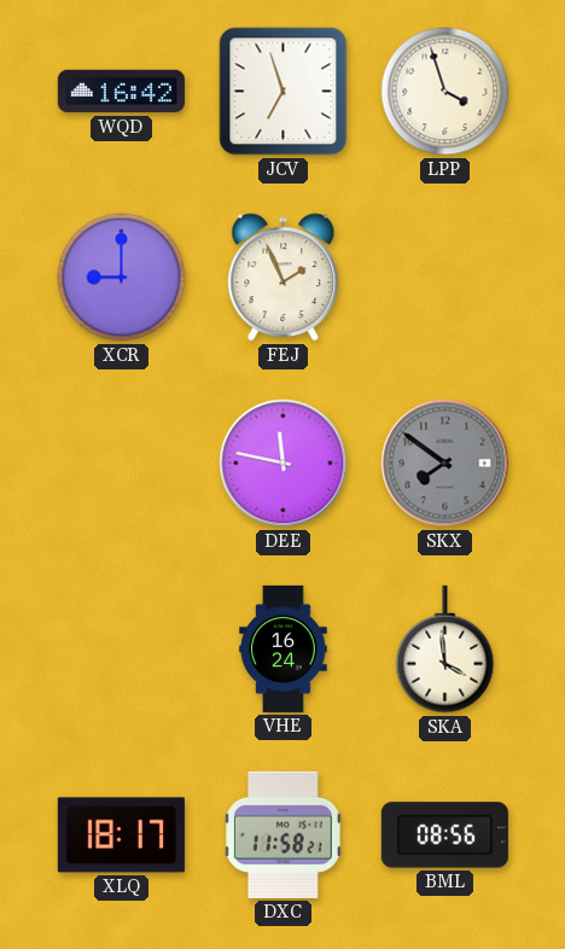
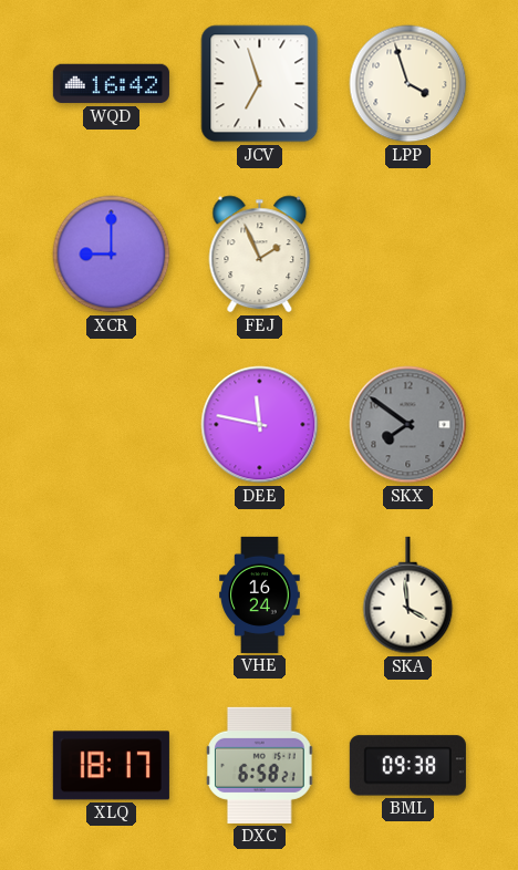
DXC: 11:58 -> 6:58
BML: 08:56 -> 09:38
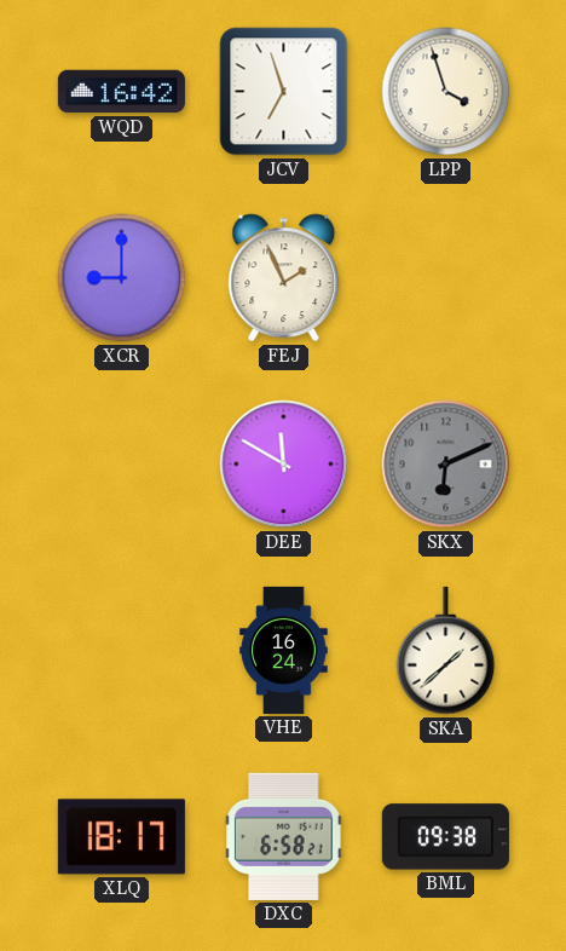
DEE: 11:47 -> 11:50
SKX: 7:51 -> 6:11
SKA: 3:59 -> 1:38
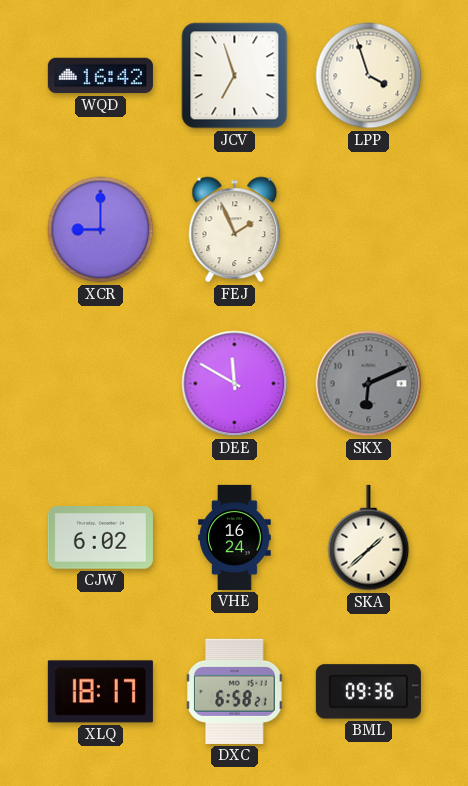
CJW: none -> 6:02
BML: 09:38 -> 09:36
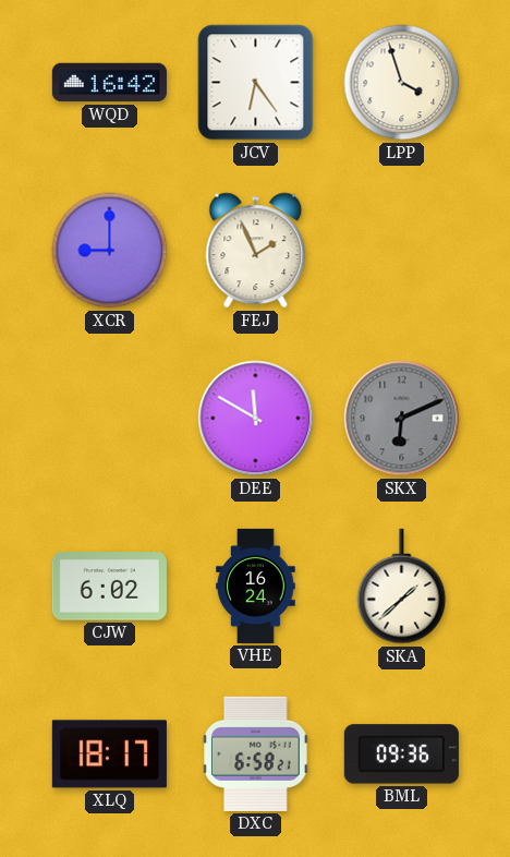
JCV: 6:57 -> 6:24
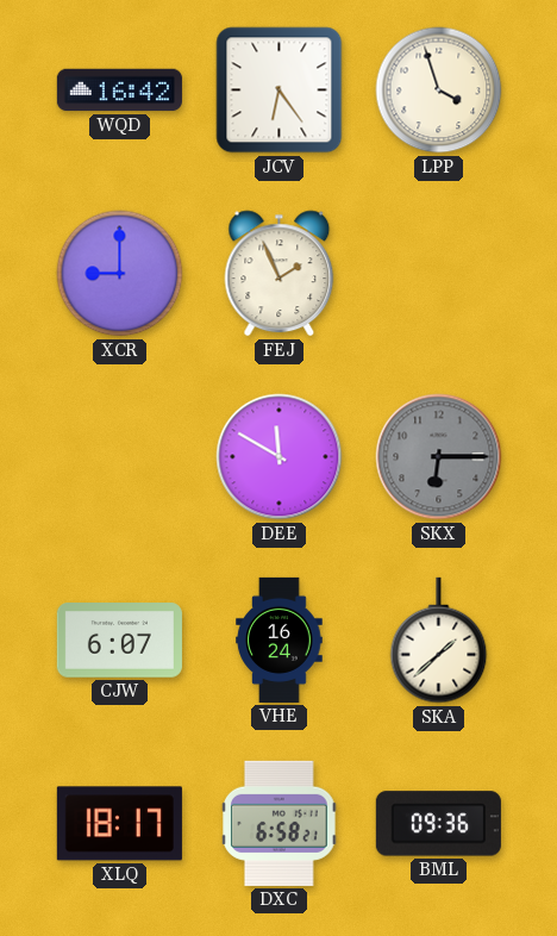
SKX: 6:11 -> 6:15
CJW: 6:02 -> 6:07
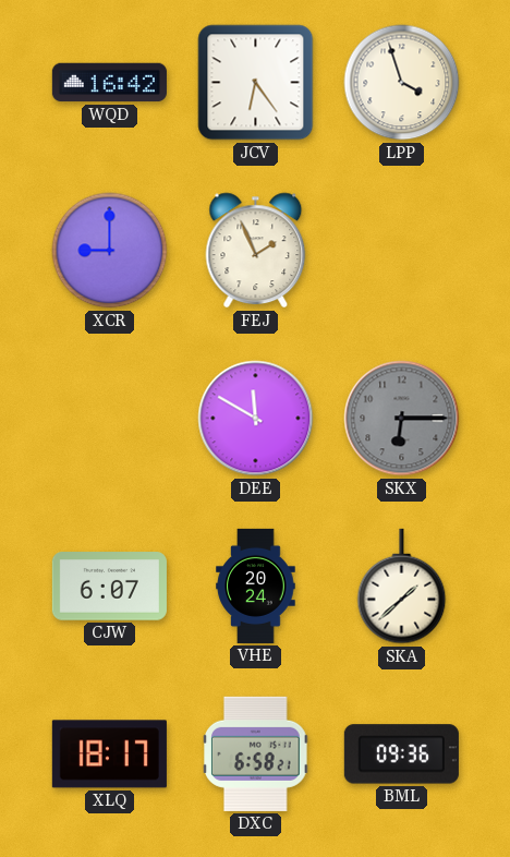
VHE: 16:24 -> 20:24
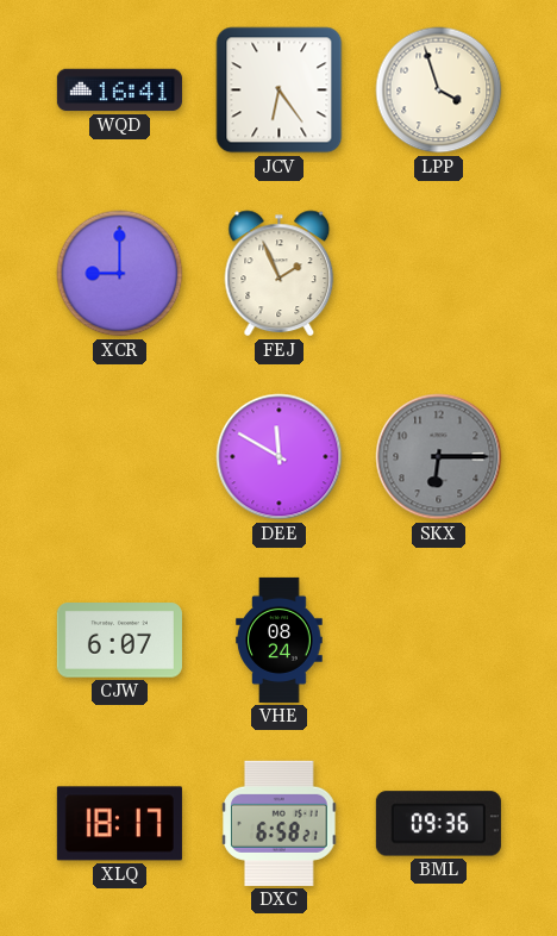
WQD: 16:42 -> 16:41
VHE: 20:24 -> 08:24
SKA: 1:38 -> none
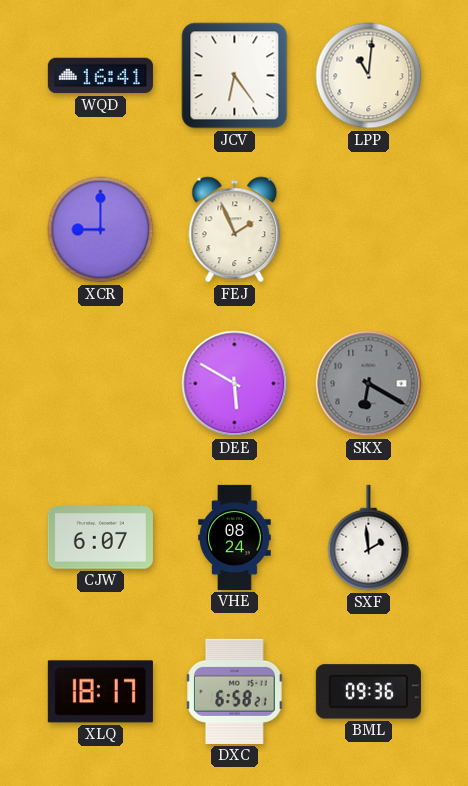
LPP: 3:57 -> 11:01
DEE: 11:50 -> 5:50
SKX: 6:15 -> 6:20
SXF: none -> 1:59
